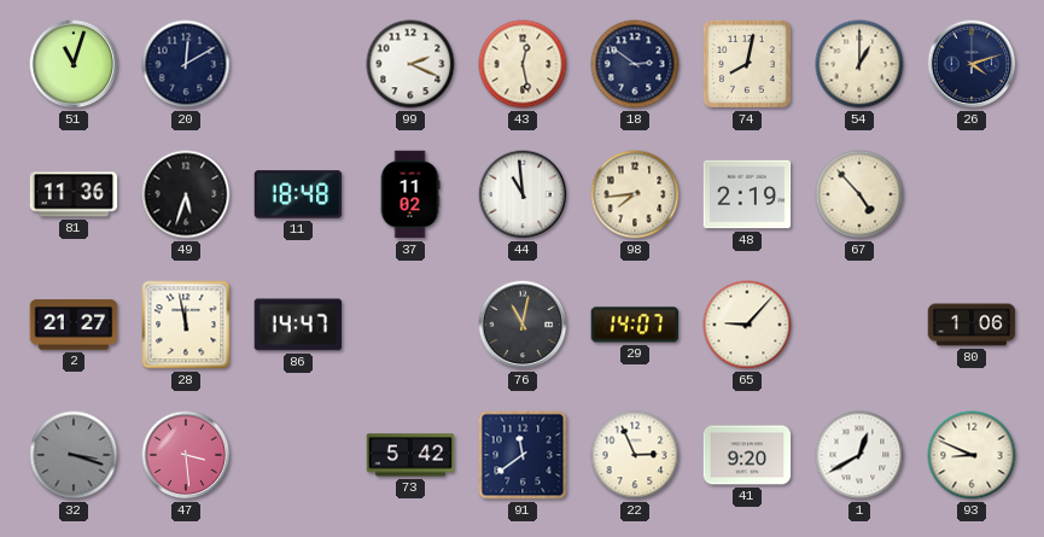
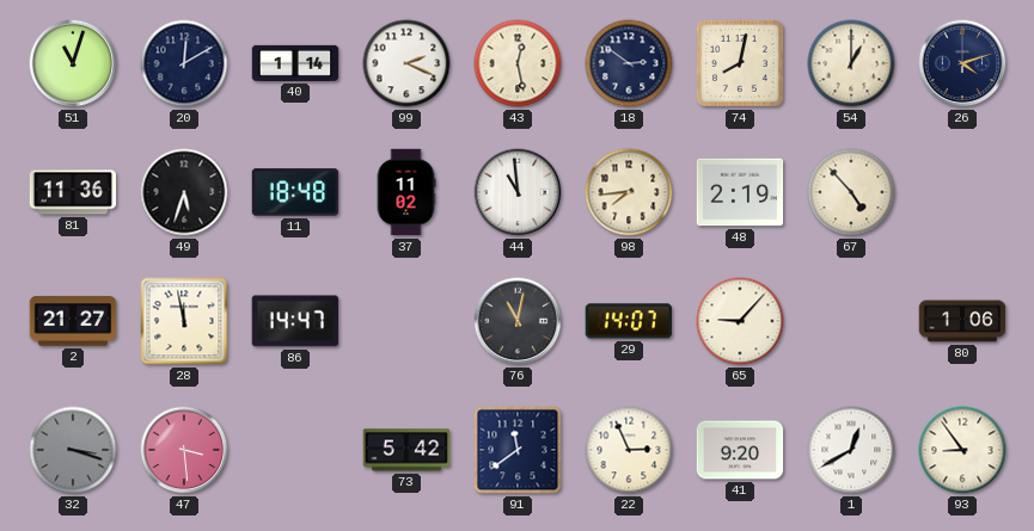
40: none -> 1:14
93: 8:49 -> 8:54
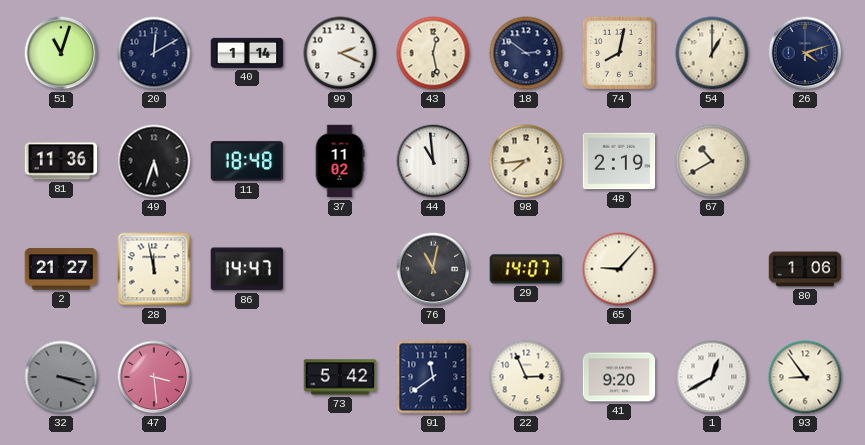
67: 4:53 -> 10:40
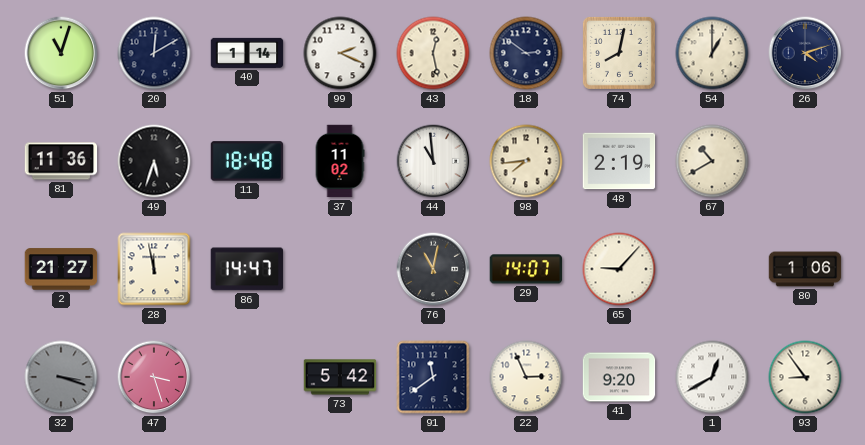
47: 3:29 -> 3:27
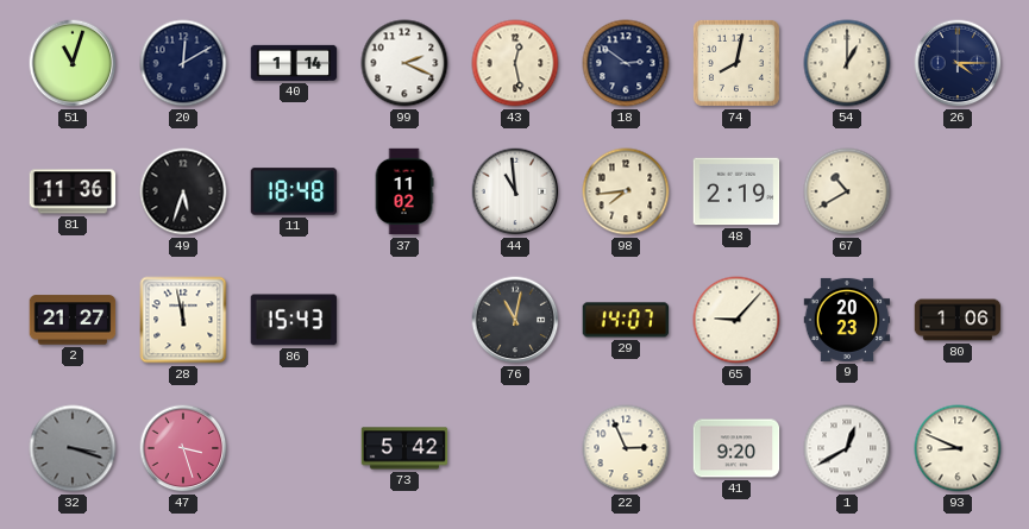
26: 4:12 -> 4:15
86: 14:47 -> 15:43
9: none -> 20:23
91: 11:39 -> none
93: 8:54 -> 8:49
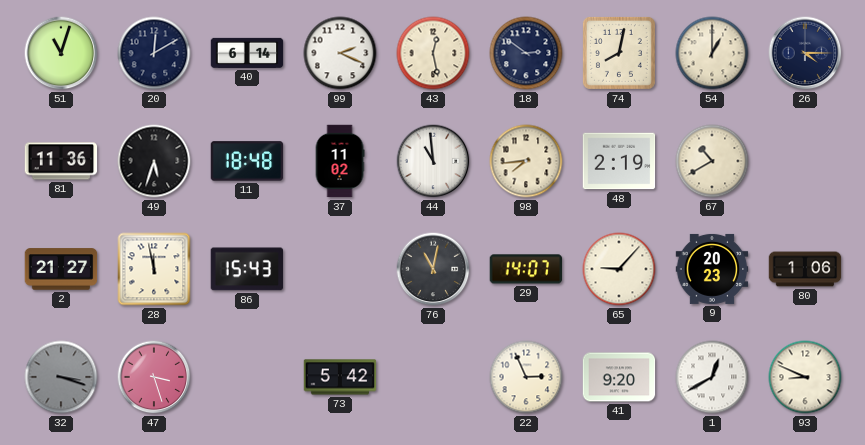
40: 1:14 -> 6:14
